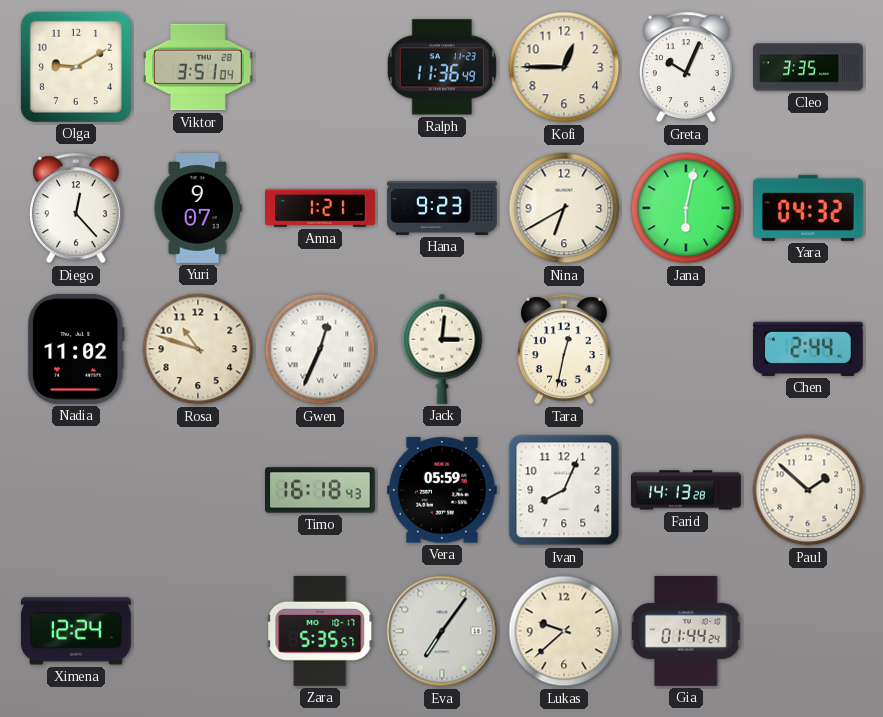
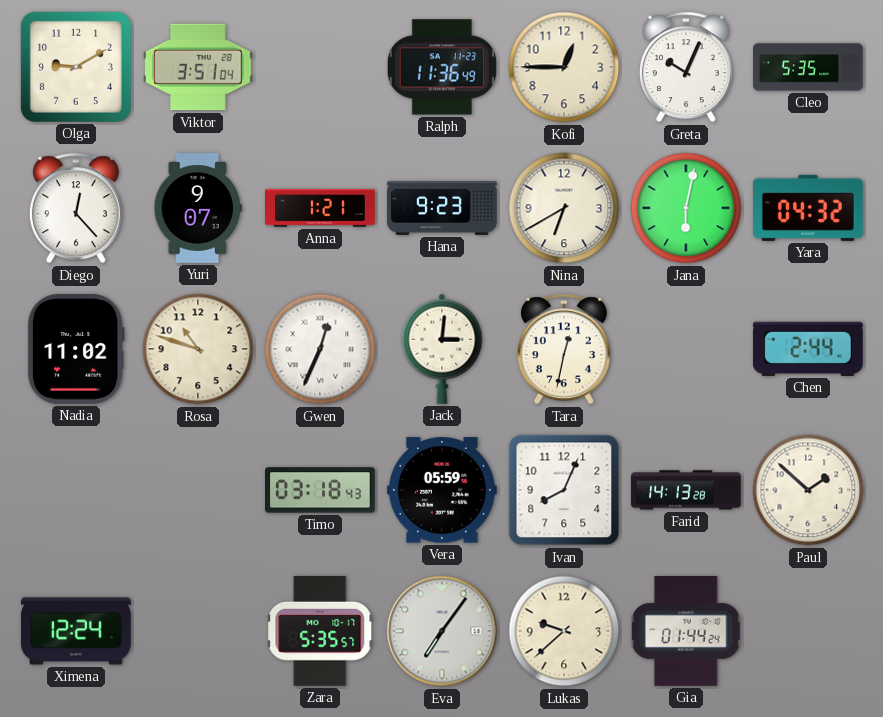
Cleo: 3:35 -> 5:35
Timo: 16:18 -> 03:18
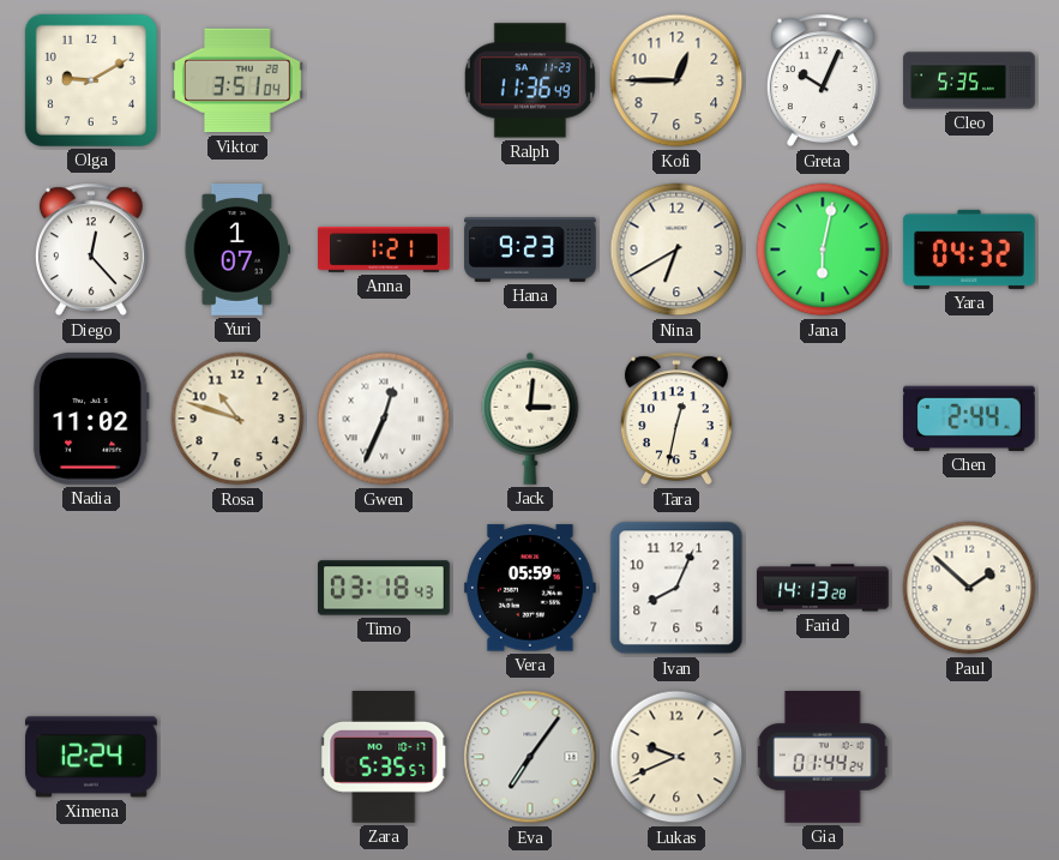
Yuri: 9:07 -> 1:07
Lukas: 9:38 -> 9:41
